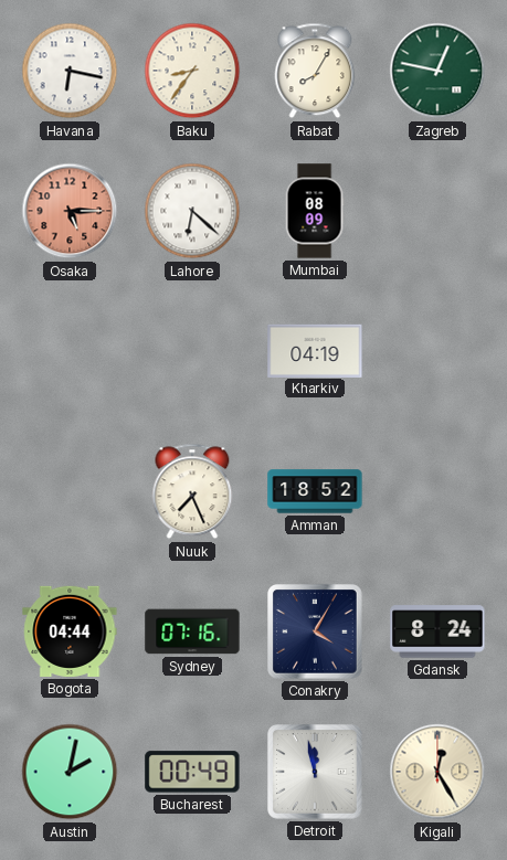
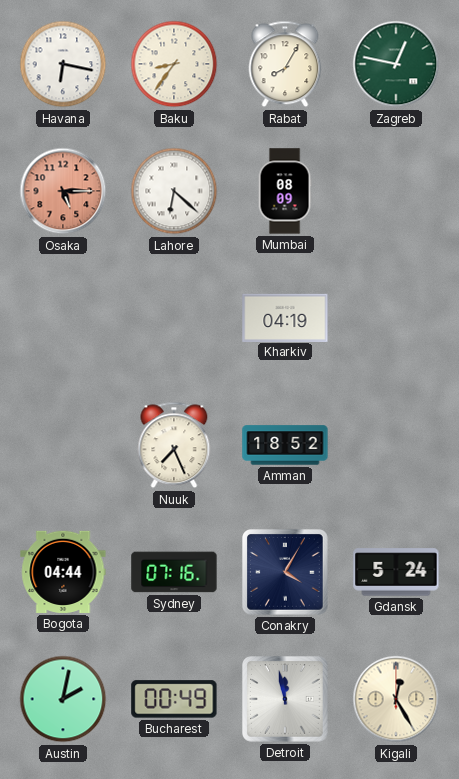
Gdansk: 8:24 -> 5:24
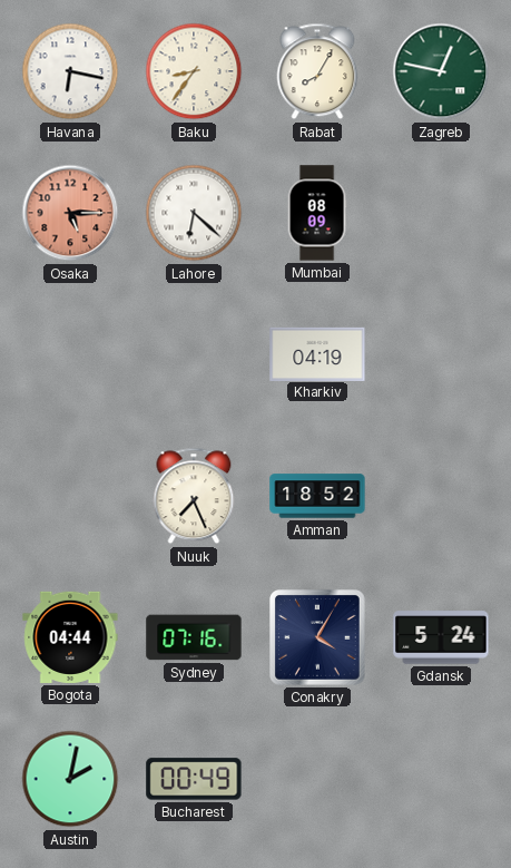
Detroit: 11:58 -> none
Kigali: 12:25 -> none
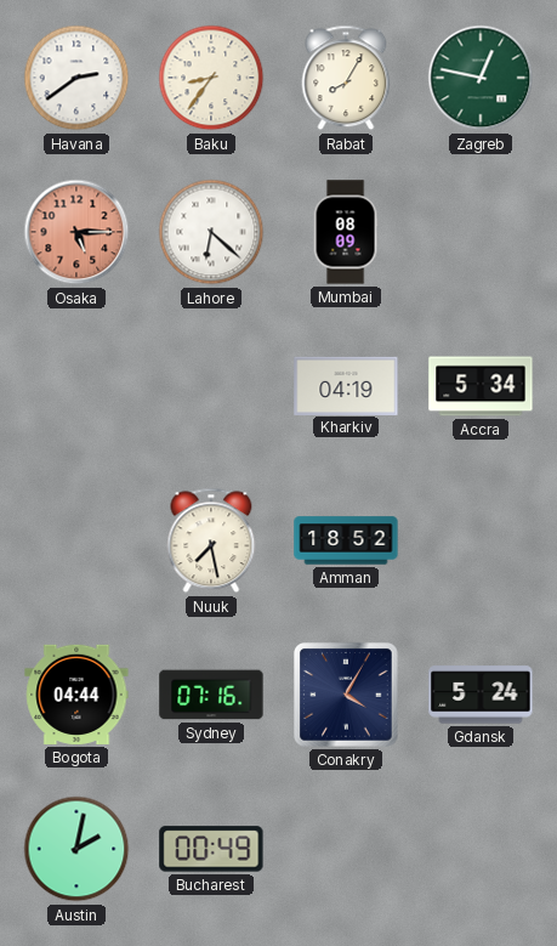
Havana: 6:17 -> 2:39
Accra: none -> 5:34
Nuuk: 7:26 -> 7:28
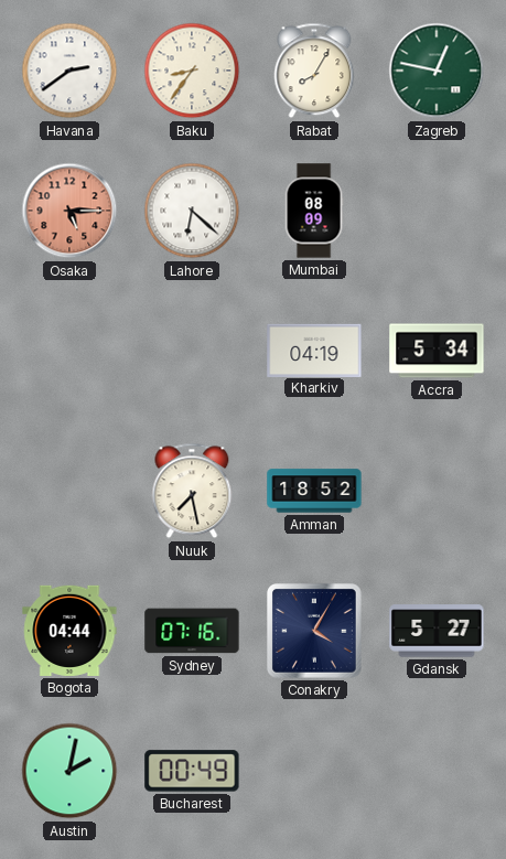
Gdansk: 5:24 -> 5:27
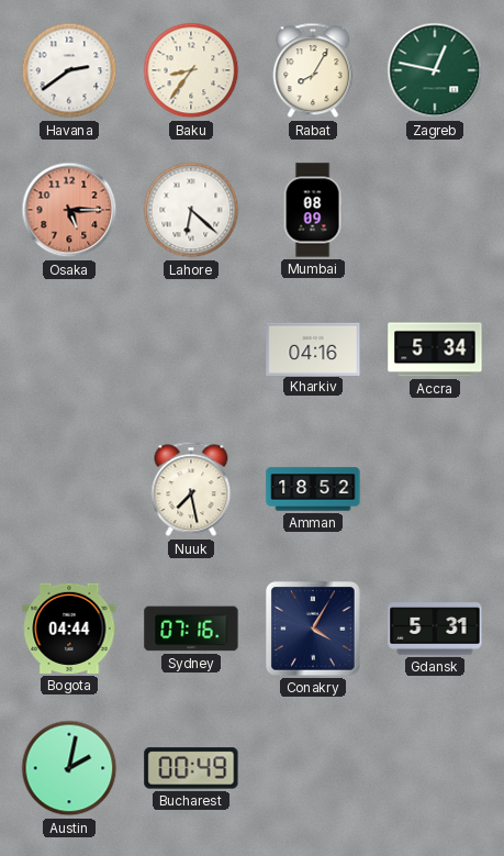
Kharkiv: 04:19 -> 04:16
Gdansk: 5:27 -> 5:31
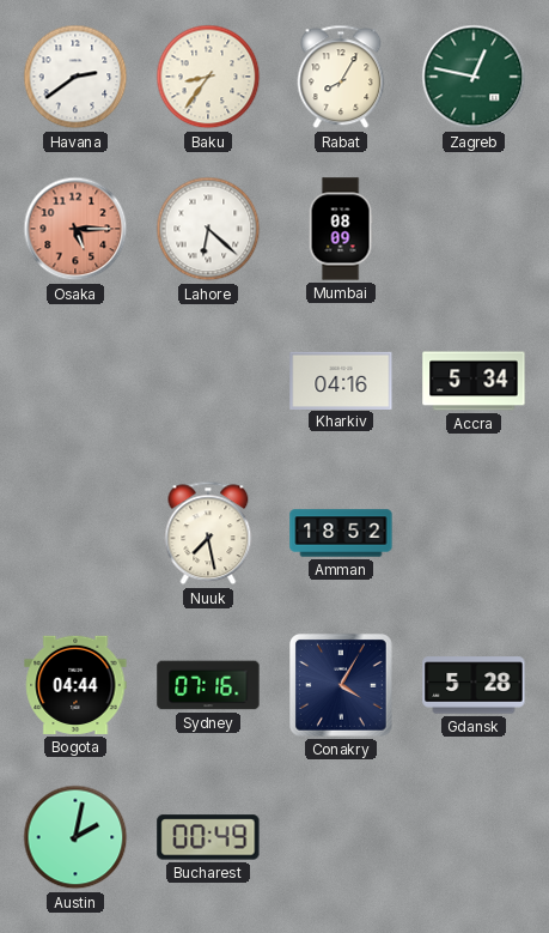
Gdansk: 5:31 -> 5:28
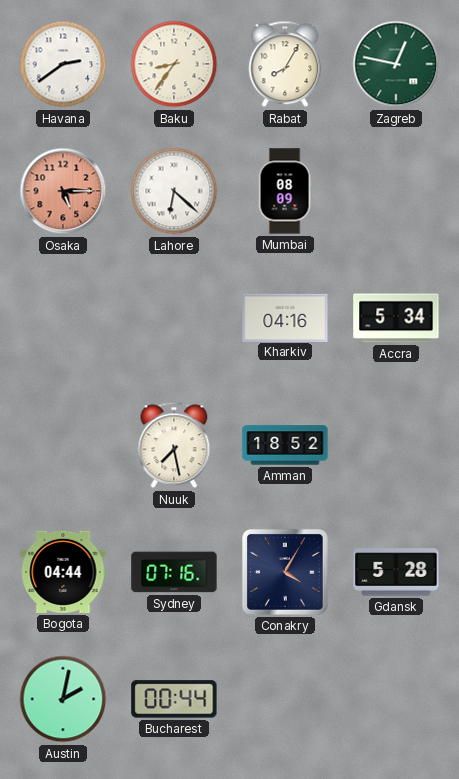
Bucharest: 00:49 -> 00:44
